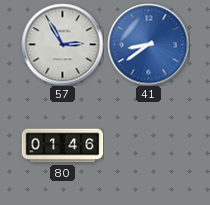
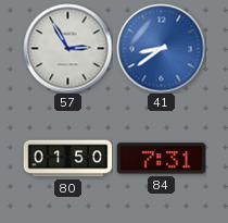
80: 01:46 -> 01:50
84: none -> 7:31
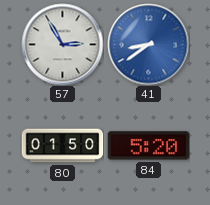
84: 7:31 -> 5:20
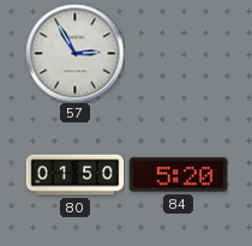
41: 8:39 -> none
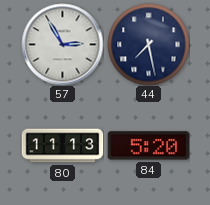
44: none -> 7:28
80: 01:50 -> 11:13
